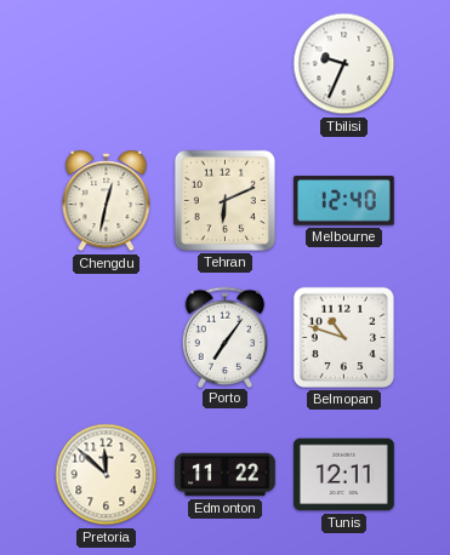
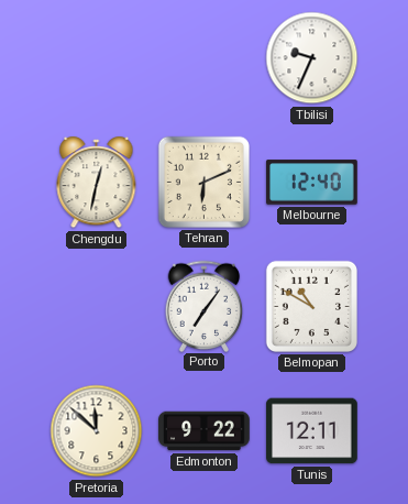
Belmopan: 10:48 -> 10:50
Edmonton: 11:22 -> 9:22
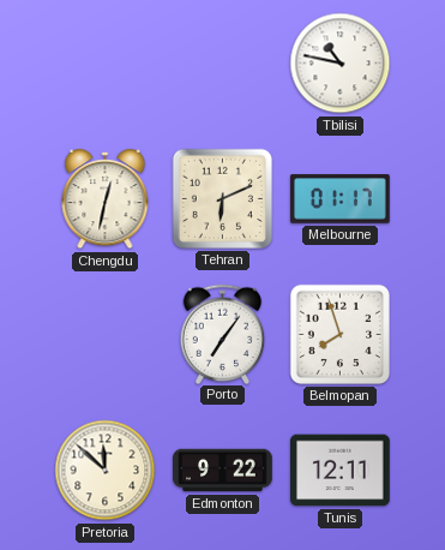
Tbilisi: 9:34 -> 10:47
Melbourne: 12:40 -> 01:17
Belmopan: 10:50 -> 7:57
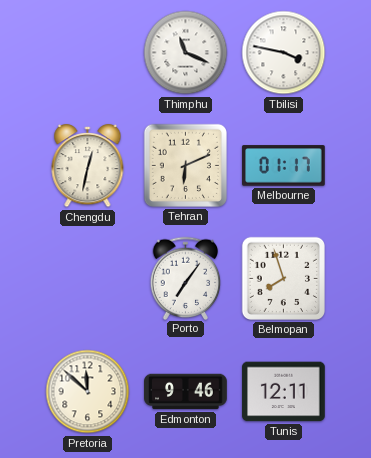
Thimphu: none -> 11:19
Tbilisi: 10:47 -> 3:47
Edmonton: 9:22 -> 9:46
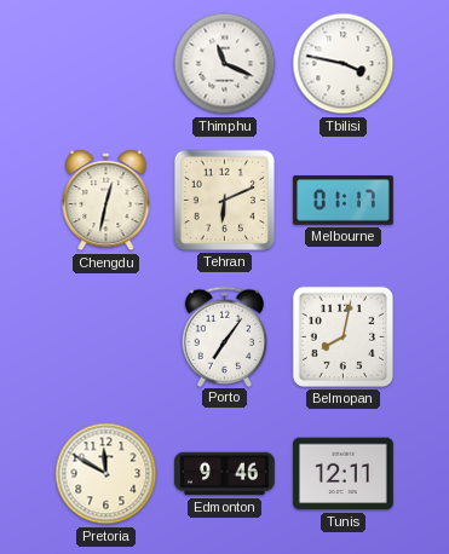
Belmopan: 7:57 -> 8:02
Pretoria: 11:52 -> 11:50
